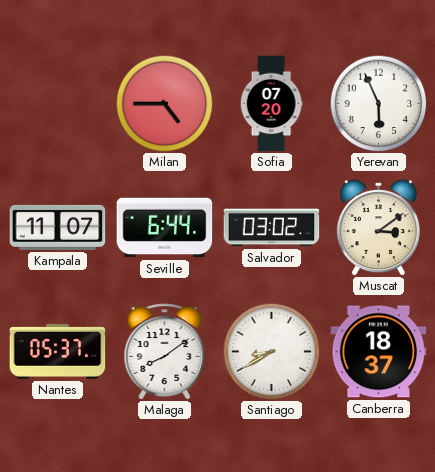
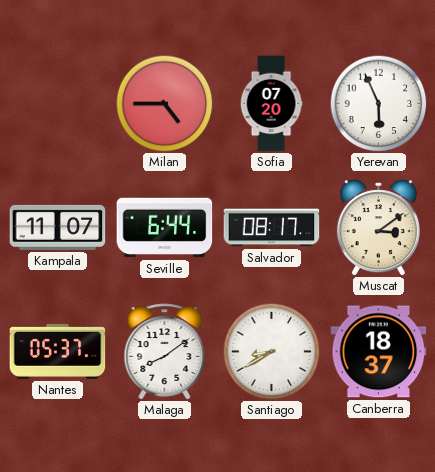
Salvador: 03:02 -> 08:17
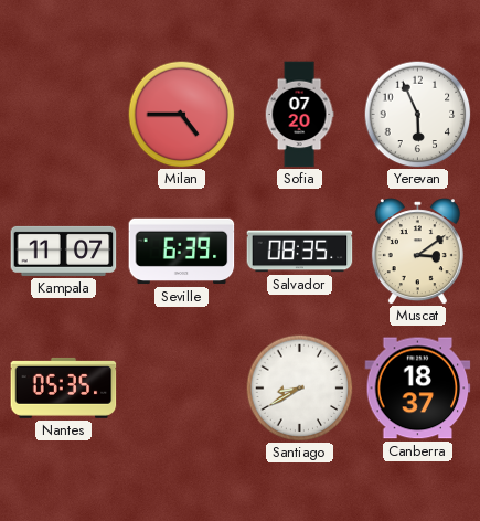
Seville: 6:44 -> 6:39
Salvador: 08:17 -> 08:35
Nantes: 05:37 -> 05:35
Malaga: 8:09 -> none
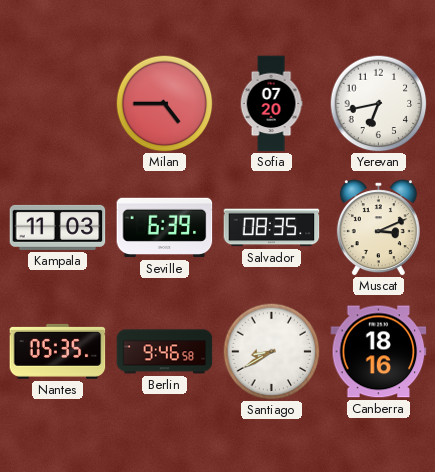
Yerevan: 5:56 -> 6:43
Kampala: 11:07 -> 11:03
Muscat: 3:09 -> 3:11
Berlin: none -> 9:46
Canberra: 18:37 -> 18:16
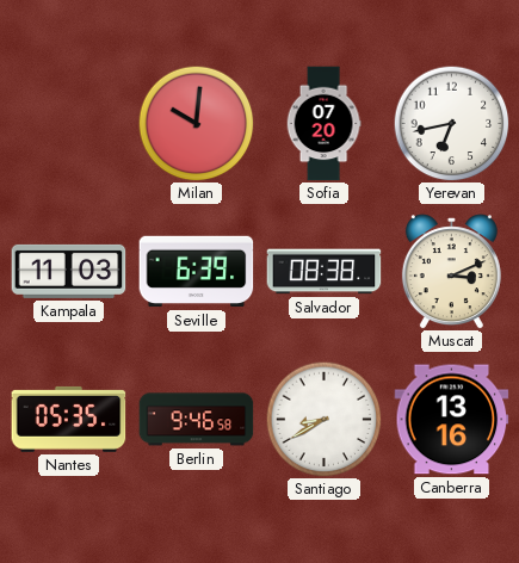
Milan: 4:45 -> 10:01
Salvador: 08:35 -> 08:38
Canberra: 18:16 -> 13:16
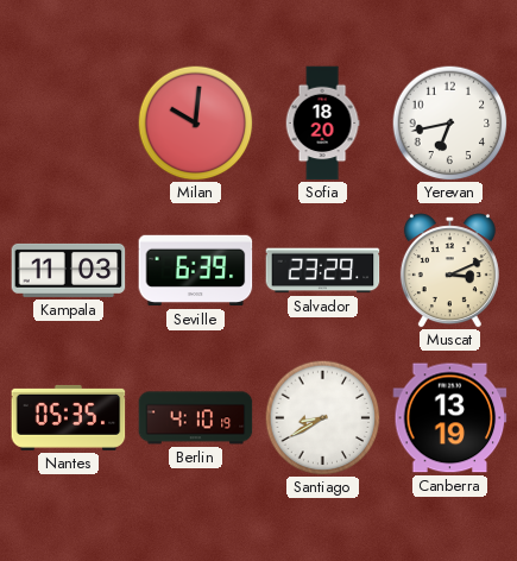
Sofia: 07:20 -> 18:20
Salvador: 08:38 -> 23:29
Berlin: 9:46 -> 4:10
Canberra: 13:16 -> 13:19
